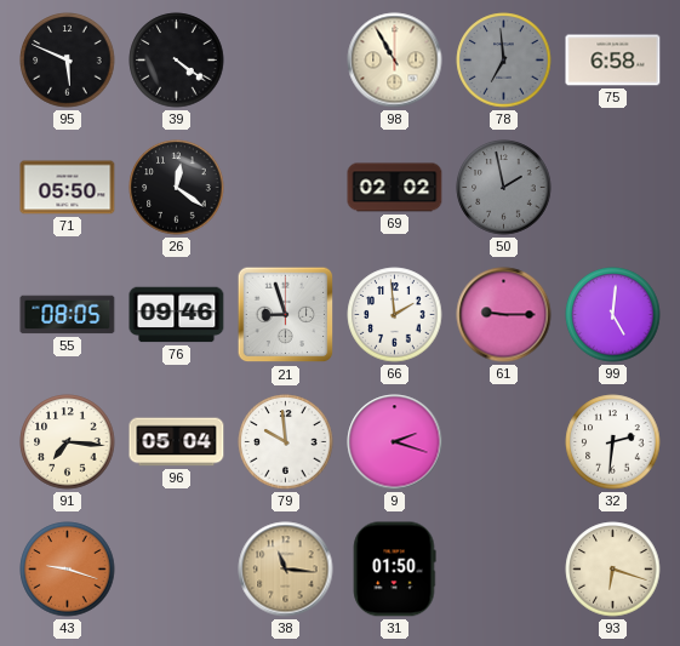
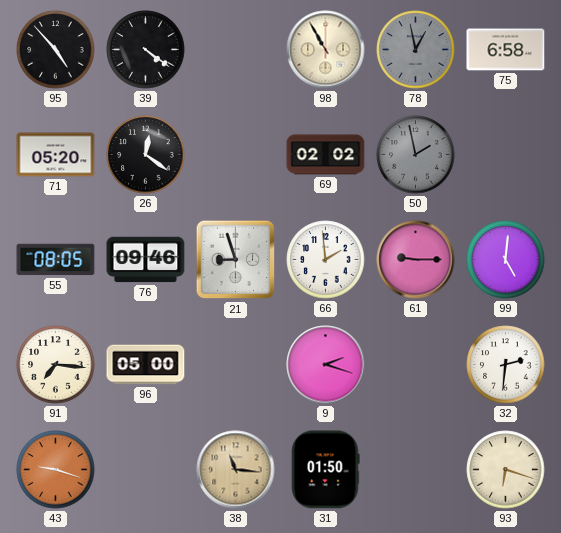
95: 5:49 -> 4:53
78: 6:59 -> 12:58
71: 05:50 -> 05:20
96: 05:04 -> 05:00
79: 9:59 -> none
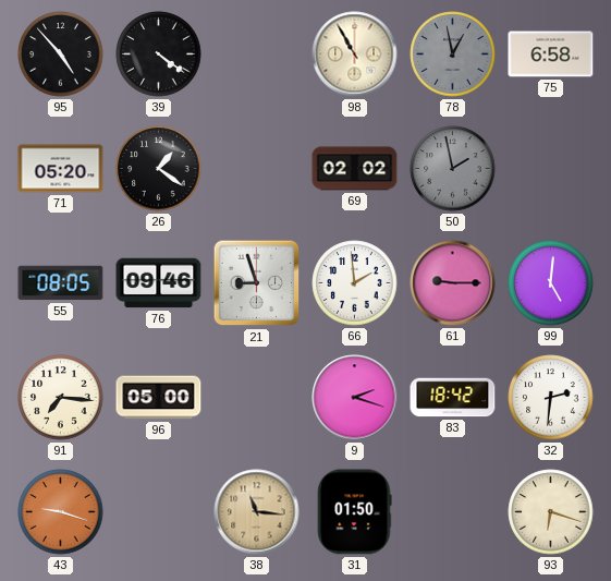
26: 12:21 -> 1:21
83: none -> 18:42
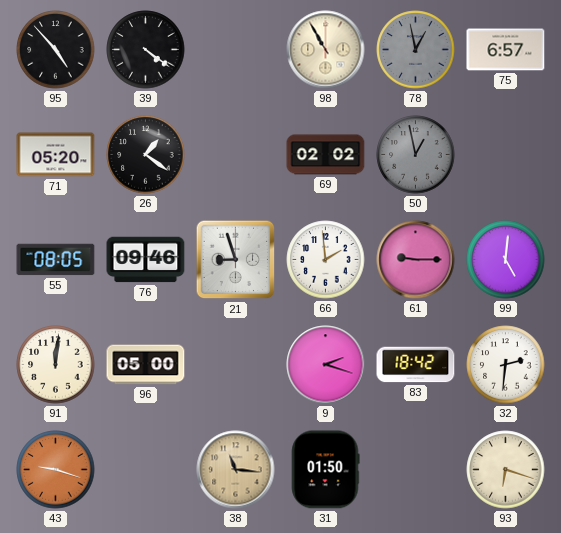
75: 6:58 -> 6:57
50: 1:58 -> 12:58
91: 7:16 -> 12:01
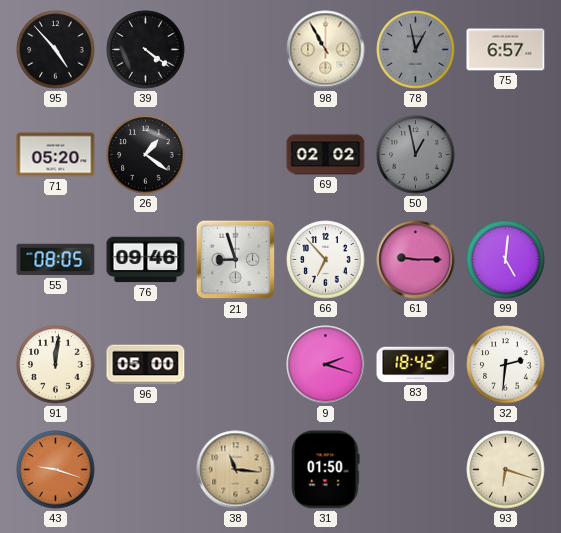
66: 1:59 -> 6:53
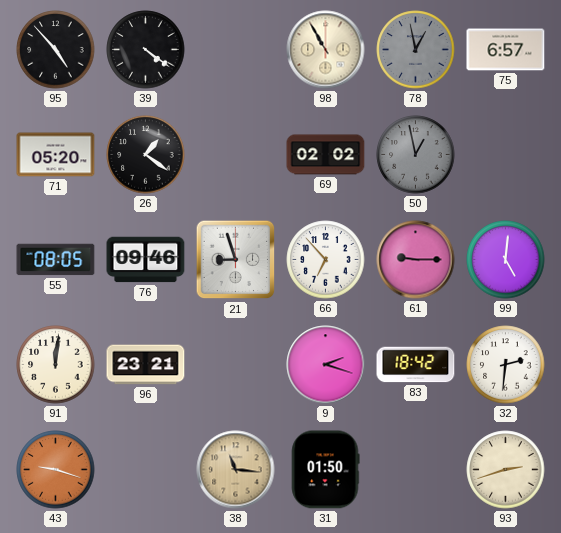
96: 05:00 -> 23:21
93: 6:18 -> 2:42
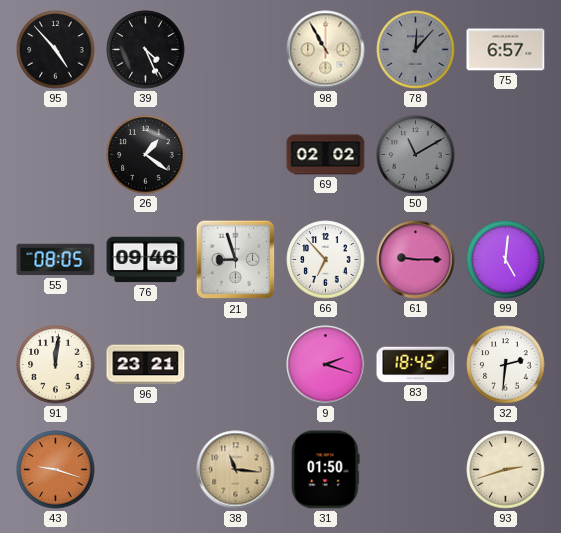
39: 4:21 -> 4:26
78: 12:58 -> 12:07
71: 05:20 -> none
50: 12:58 -> 11:10
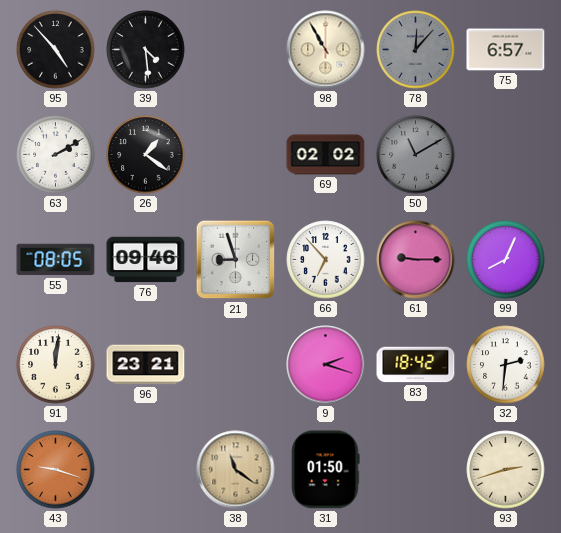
39: 4:26 -> 4:29
63: none -> 2:10
99: 5:01 -> 8:04
38: 11:16 -> 11:21
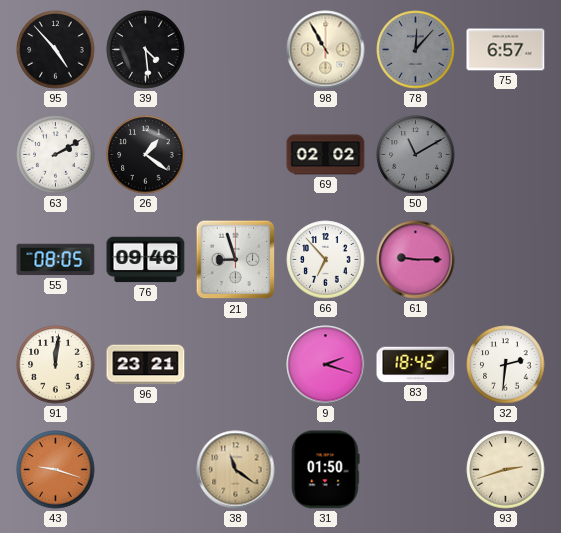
99: 8:04 -> none
